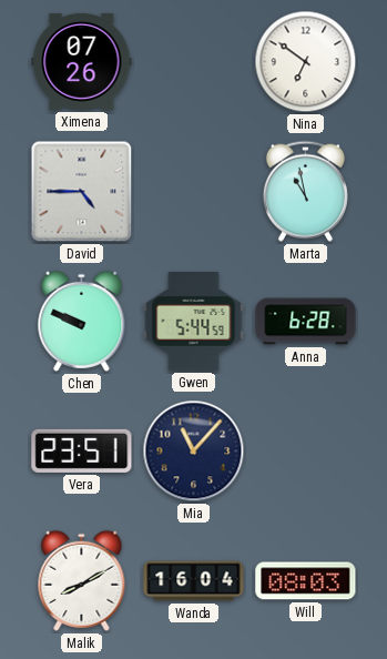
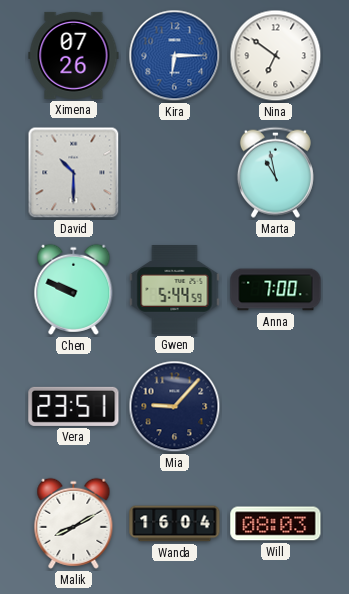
Kira: none -> 6:15
David: 4:45 -> 10:30
Anna: 6:28 -> 7:00
Mia: 11:07 -> 9:07
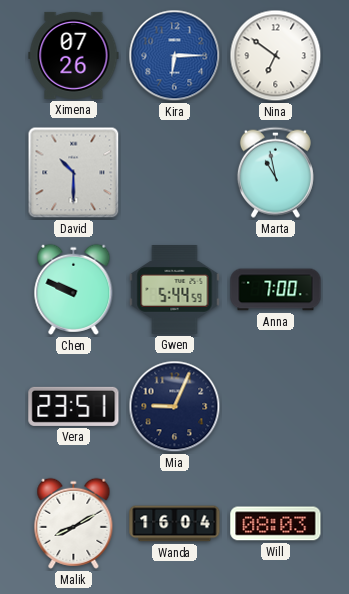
Mia: 9:07 -> 9:04
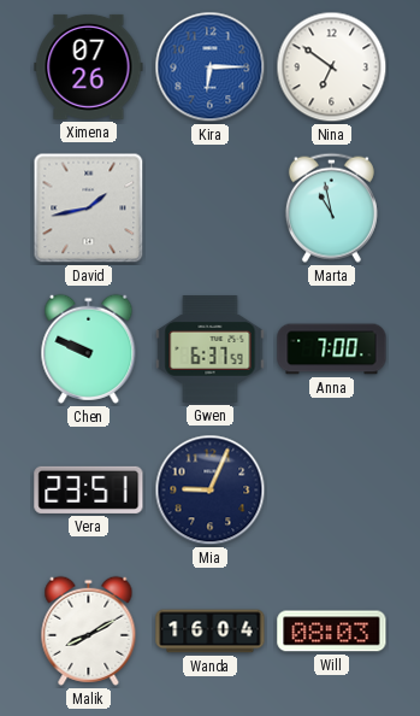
David: 10:30 -> 1:43
Gwen: 5:44 -> 6:37
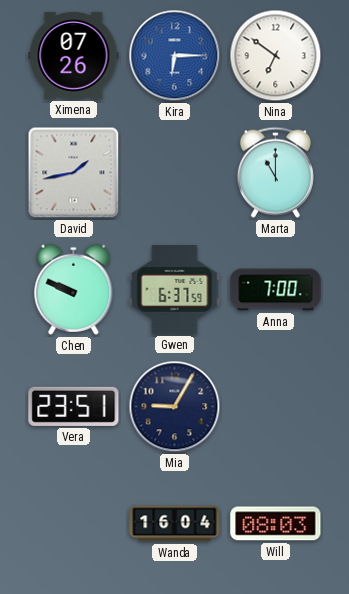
Marta: 10:58 -> 11:00
Mia: 9:04 -> 9:05
Malik: 8:10 -> none
